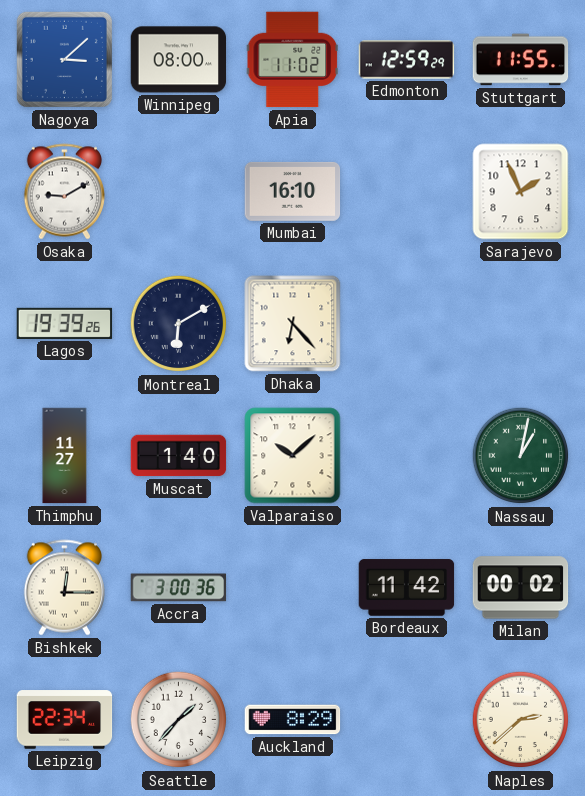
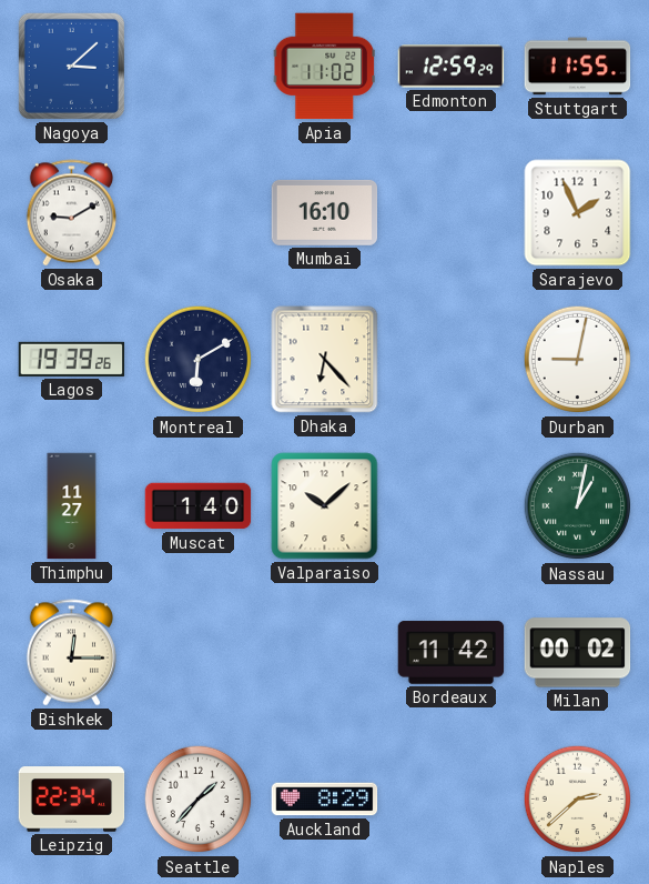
Winnipeg: 08:00 -> none
Durban: none -> 9:02
Accra: 3:00 -> none
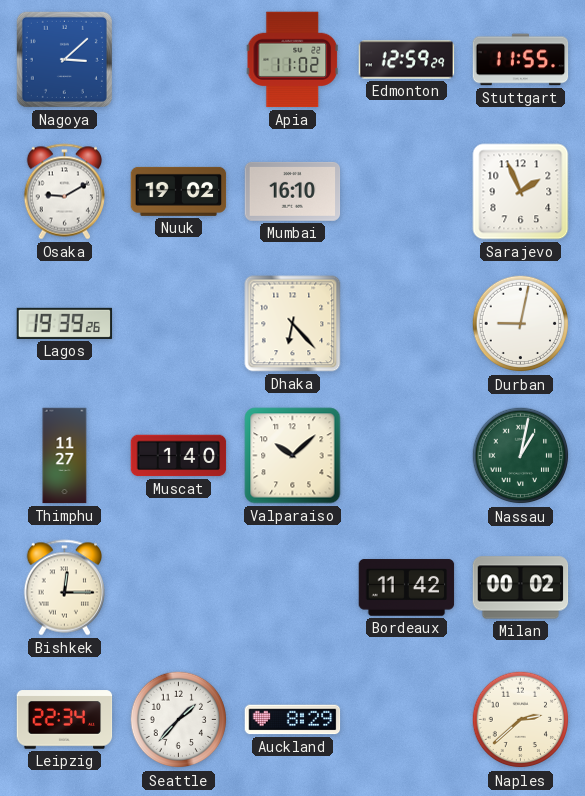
Nuuk: none -> 19:02
Montreal: 6:10 -> none
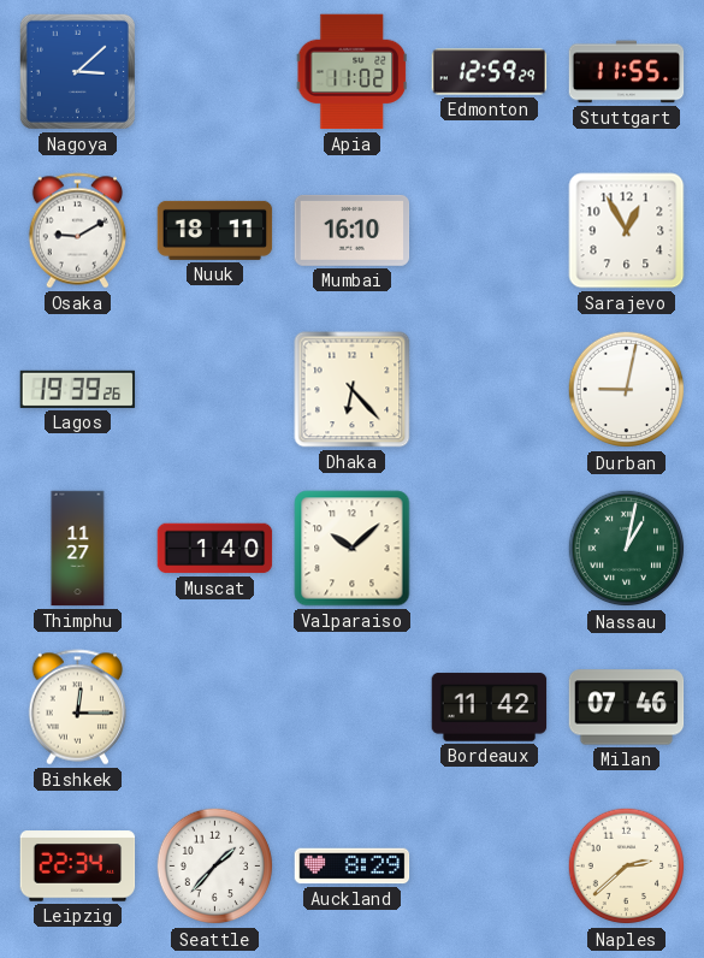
Nuuk: 19:02 -> 18:11
Sarajevo: 1:56 -> 12:55
Milan: 00:02 -> 07:46
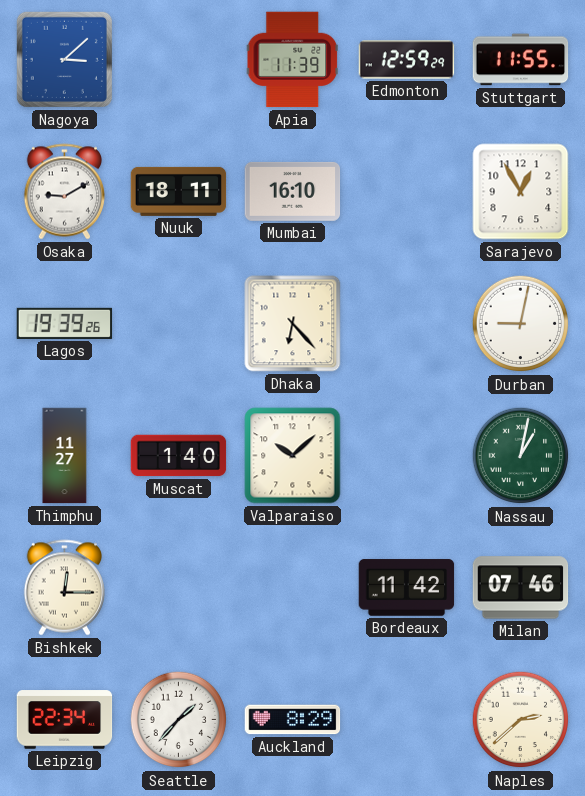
Apia: 11:02 -> 11:39
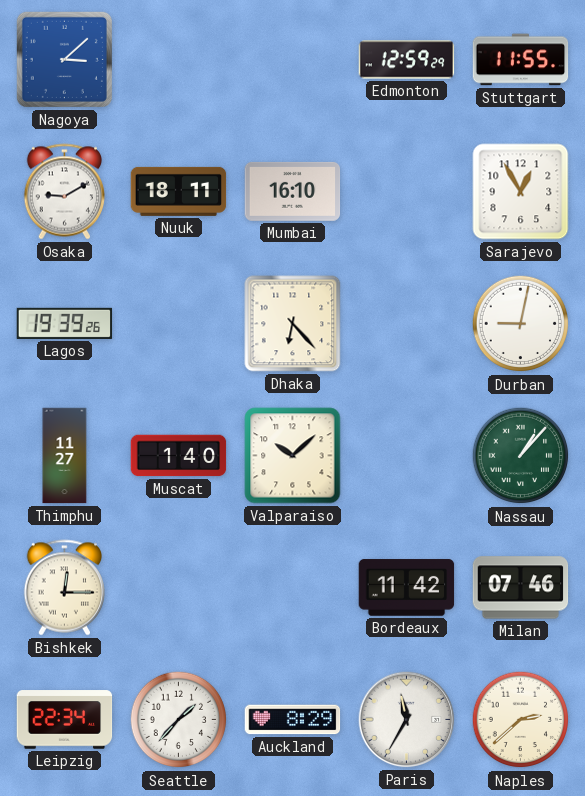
Apia: 11:39 -> none
Nassau: 1:02 -> 1:07
Paris: none -> 11:35
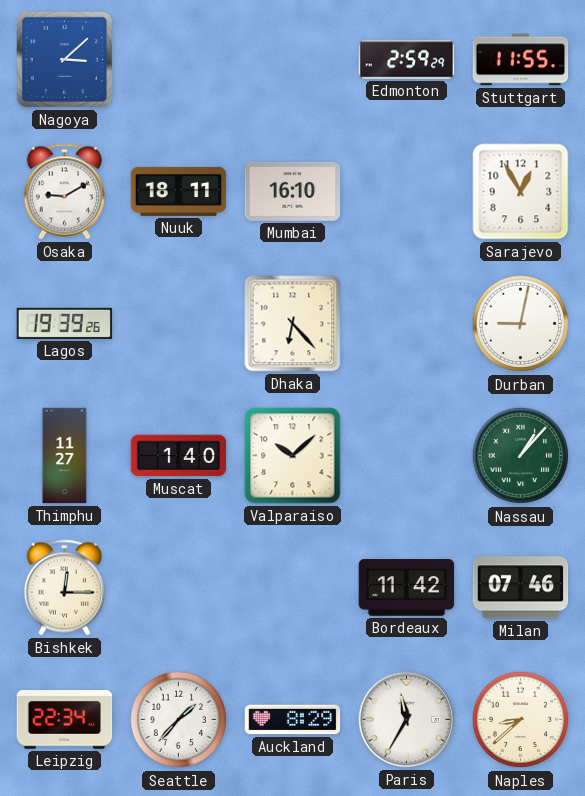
Edmonton: 12:59 -> 2:59
Naples: 2:38 -> 8:38
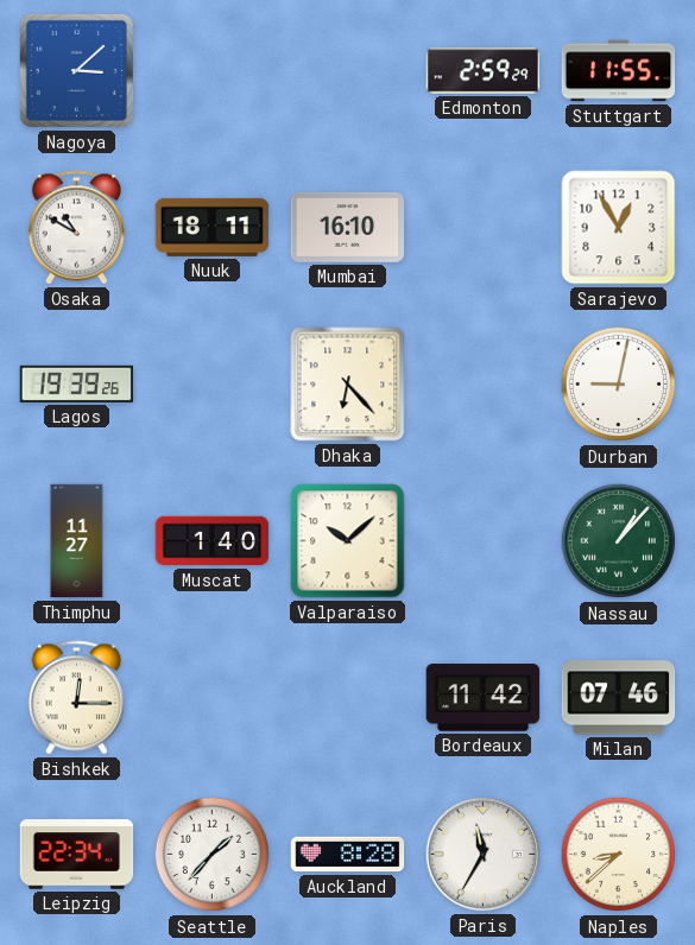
Osaka: 9:10 -> 10:50
Auckland: 8:29 -> 8:28
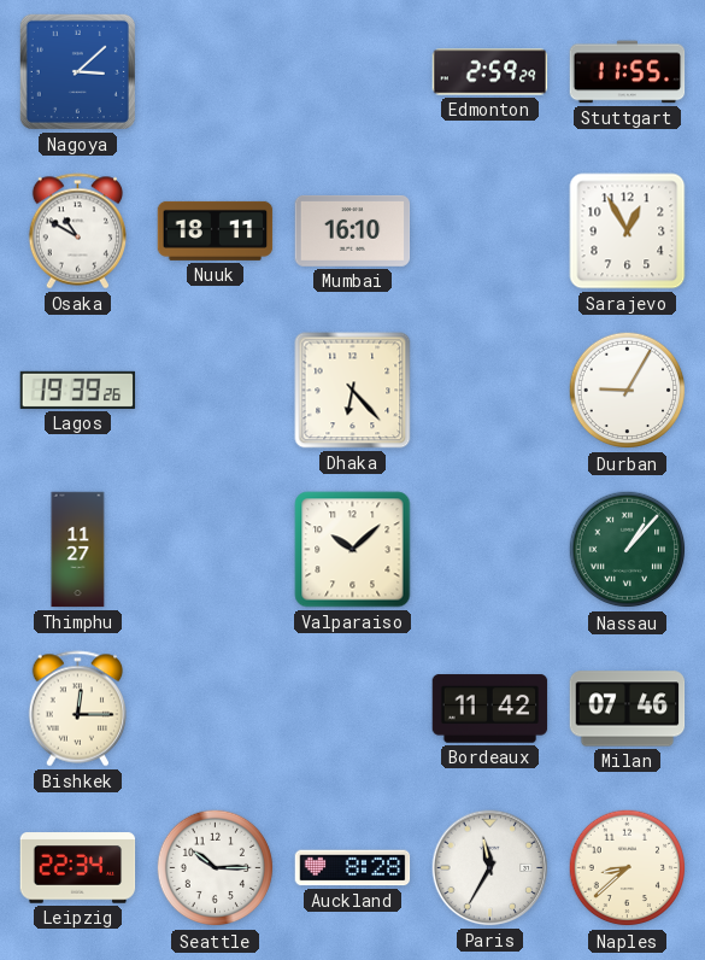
Durban: 9:02 -> 9:05
Muscat: 1:40 -> none
Seattle: 1:37 -> 10:15
